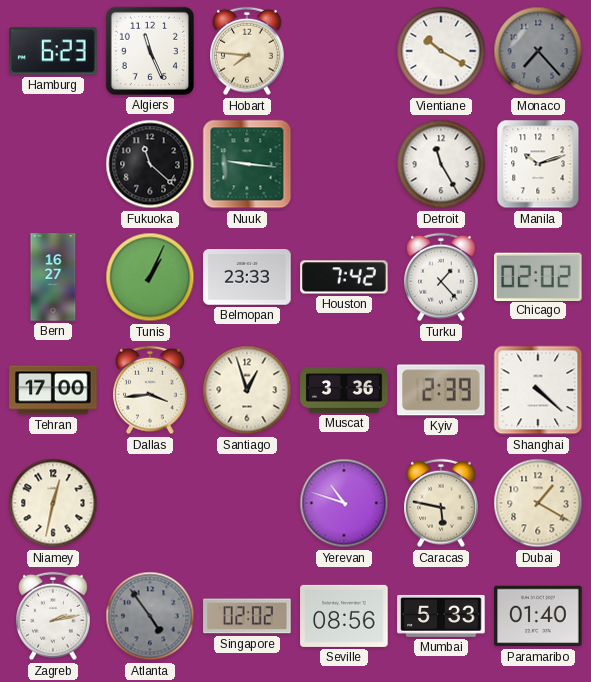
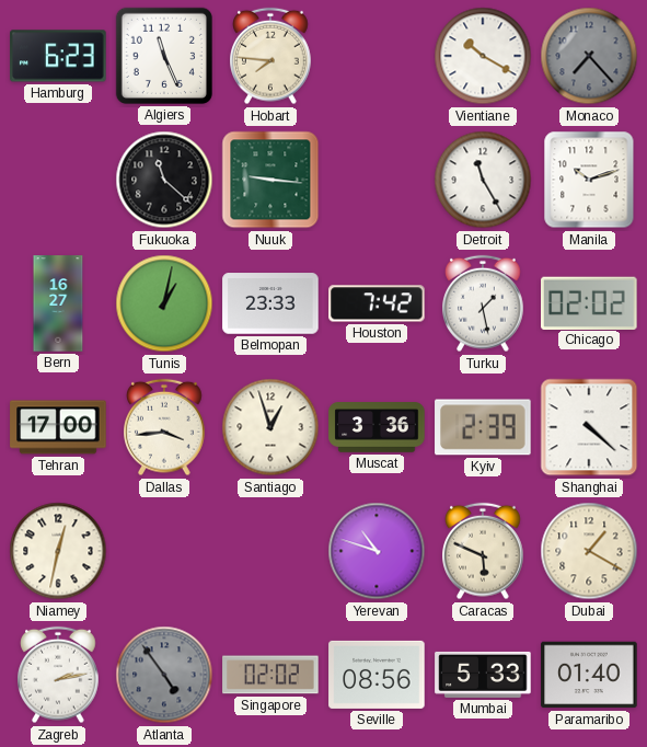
Tunis: 1:04 -> 1:02
Turku: 1:23 -> 1:28
Caracas: 5:47 -> 5:49
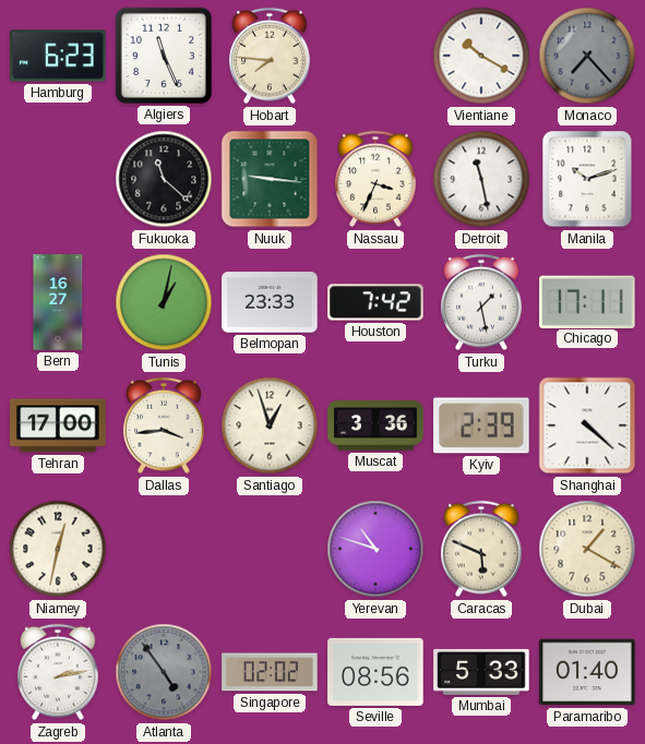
Nassau: none -> 3:34
Detroit: 11:25 -> 11:28
Chicago: 02:02 -> 17:11
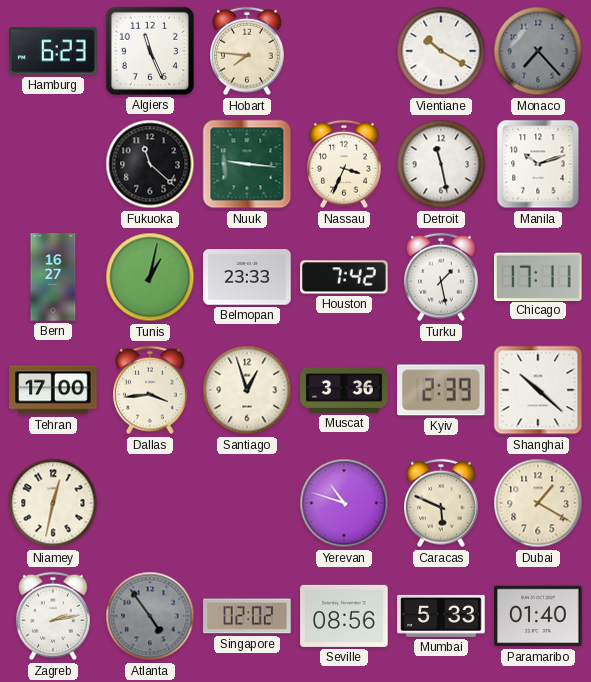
Shanghai: 4:22 -> 10:22
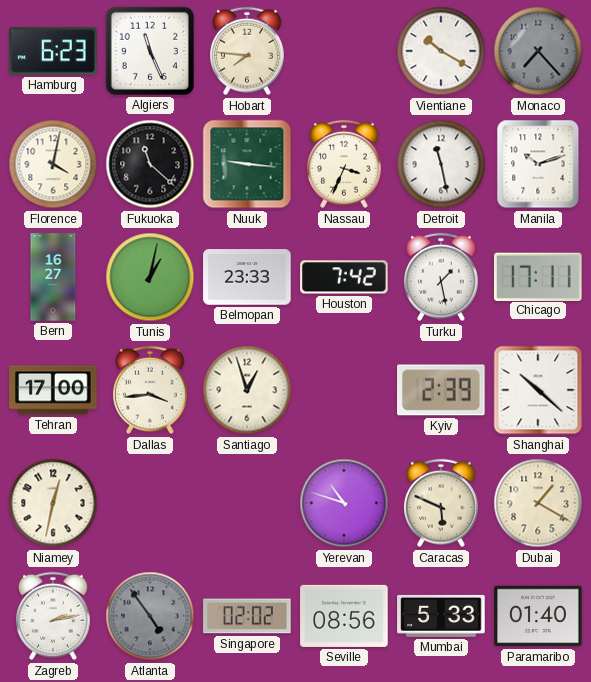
Florence: none -> 4:02
Muscat: 3:36 -> none
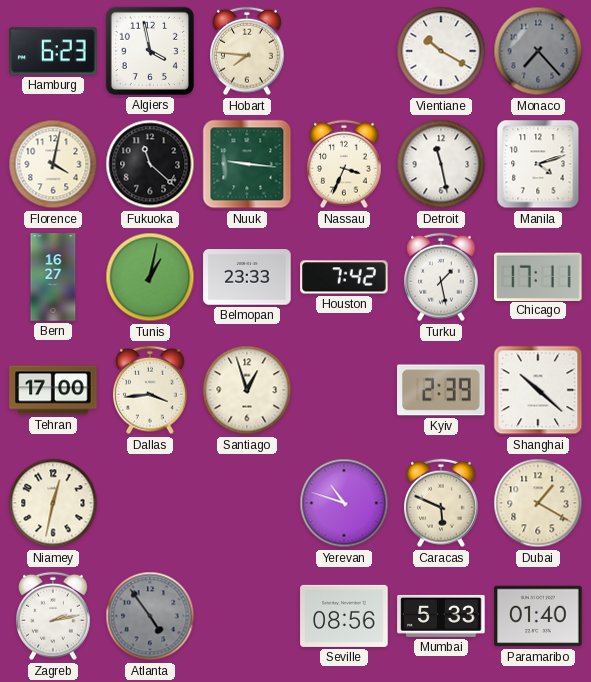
Algiers: 11:26 -> 3:58
Manila: 10:12 -> 4:12
Singapore: 02:02 -> none
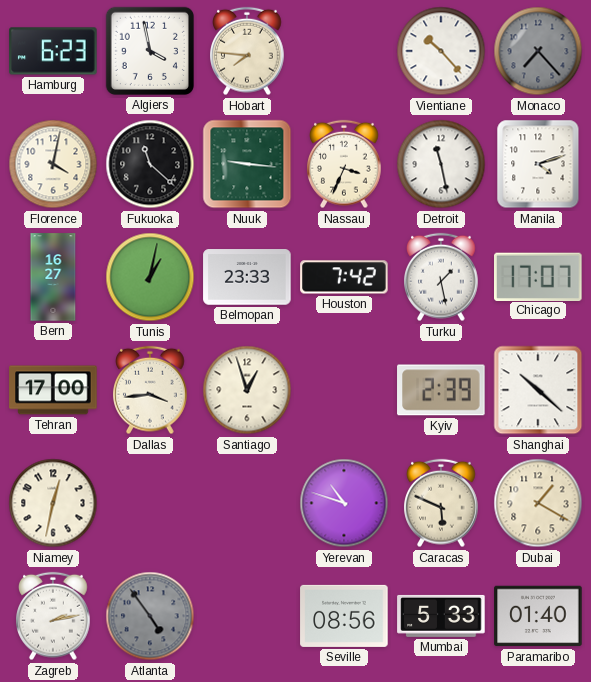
Vientiane: 10:20 -> 10:23
Chicago: 17:11 -> 17:07
